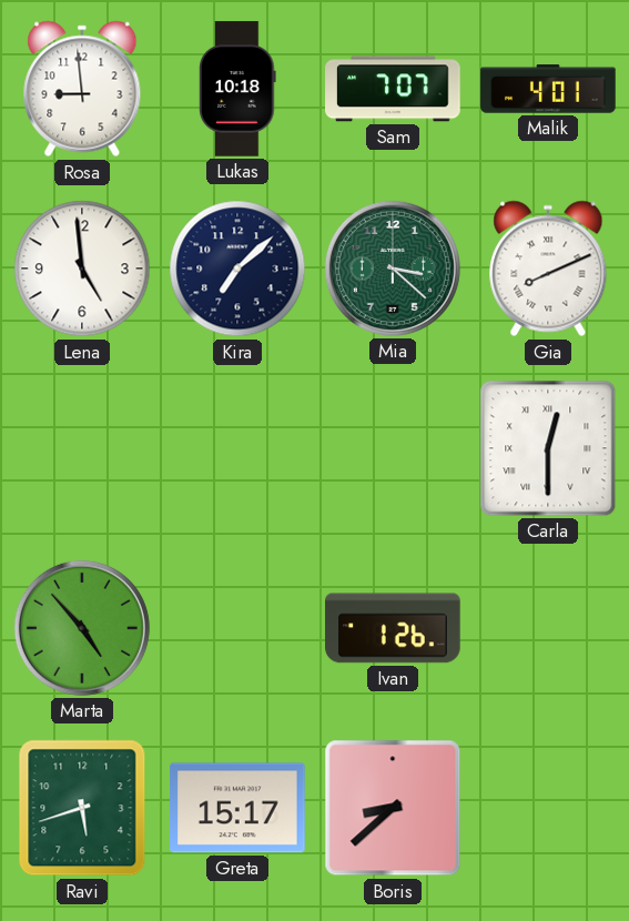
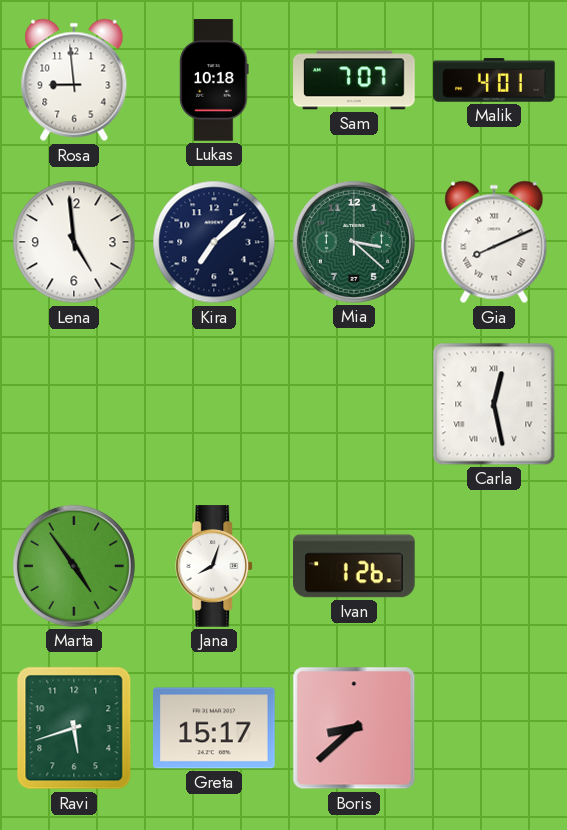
Carla: 12:30 -> 12:28
Marta: 4:53 -> 4:54
Jana: none -> 8:03
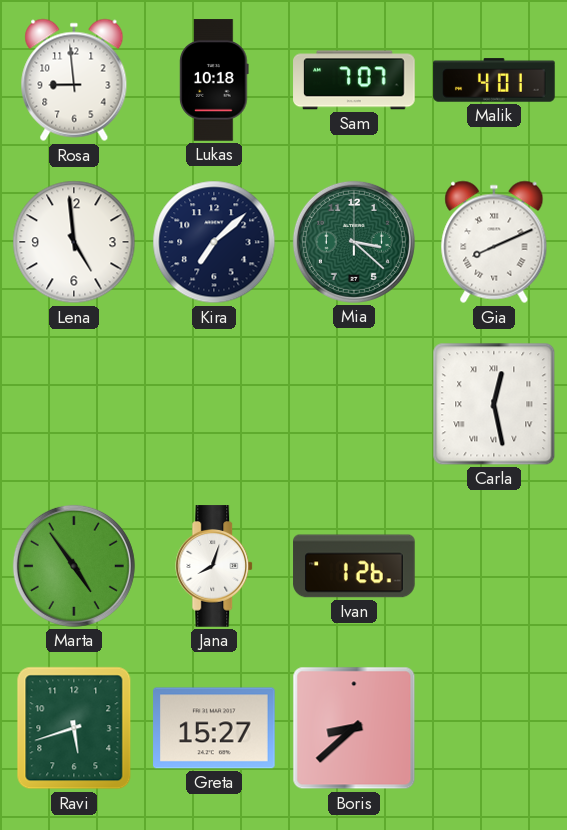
Greta: 15:17 -> 15:27
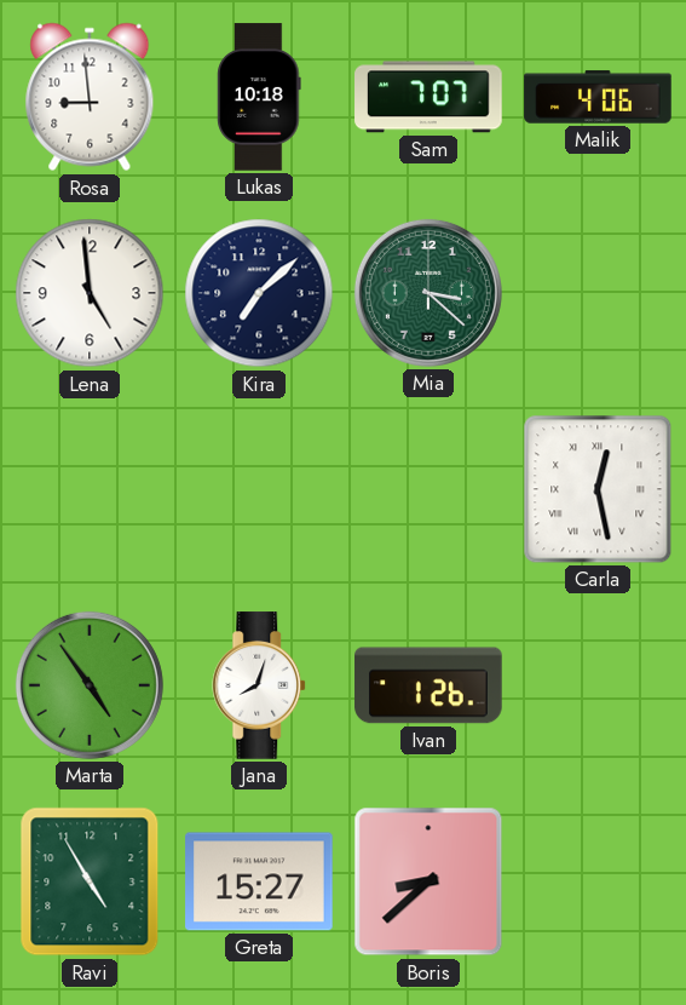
Malik: 4:01 -> 4:06
Gia: 8:11 -> none
Ravi: 5:42 -> 4:55
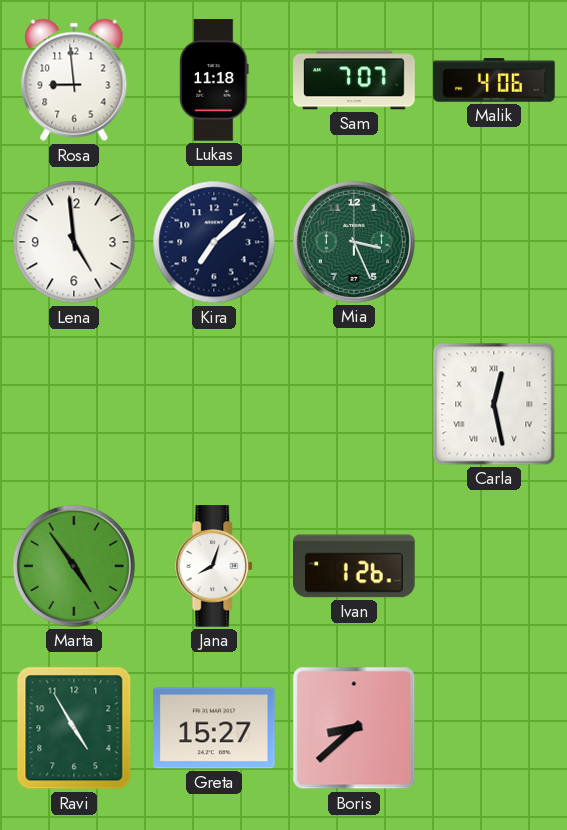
Lukas: 10:18 -> 11:18
Mia: 3:22 -> 3:26
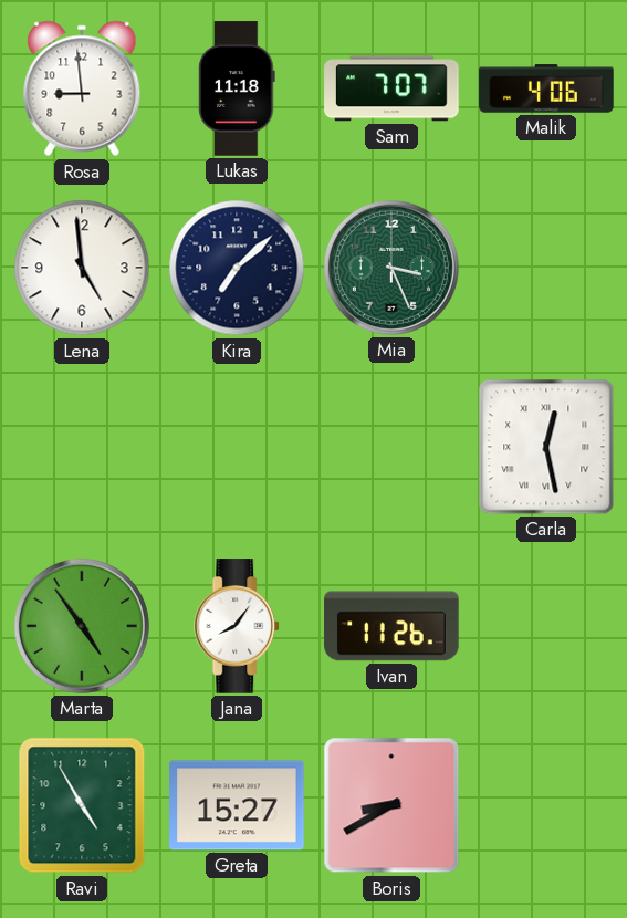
Jana: 8:03 -> 8:06
Ivan: 1:26 -> 11:26
Boris: 8:38 -> 8:40
